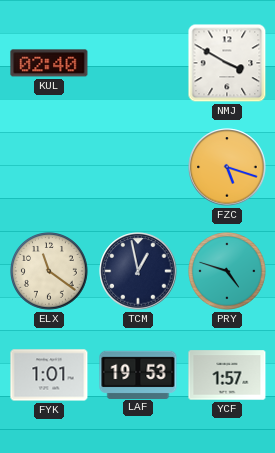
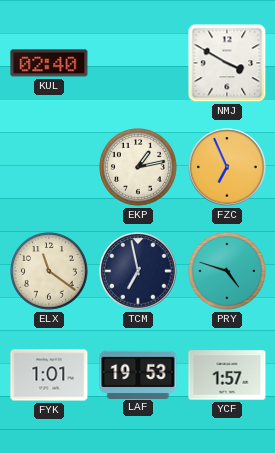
EKP: none -> 1:13
FZC: 5:18 -> 6:56
TCM: 12:58 -> 6:58
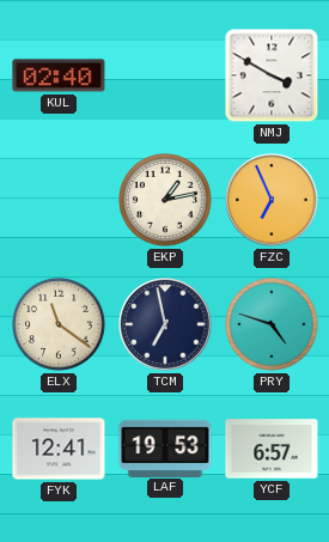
FYK: 1:01 -> 12:41
YCF: 1:57 -> 6:57
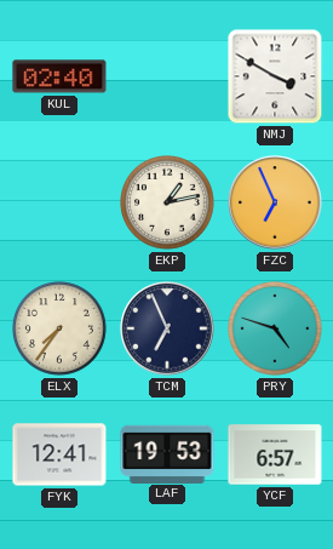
ELX: 11:21 -> 7:36
TCM: 6:58 -> 6:56
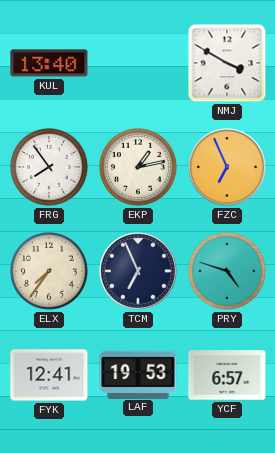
KUL: 02:40 -> 13:40
FRG: none -> 7:54
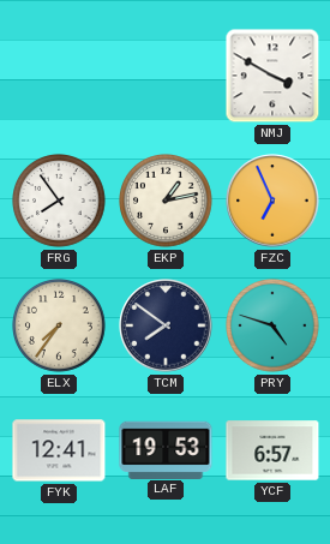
KUL: 13:40 -> none
TCM: 6:56 -> 7:51
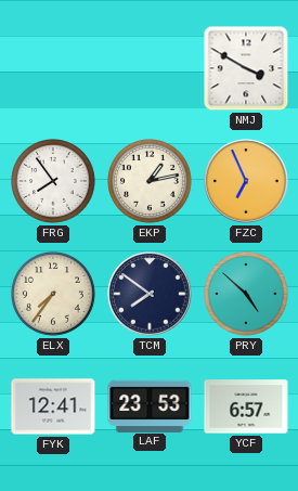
PRY: 4:48 -> 4:52
LAF: 19:53 -> 23:53
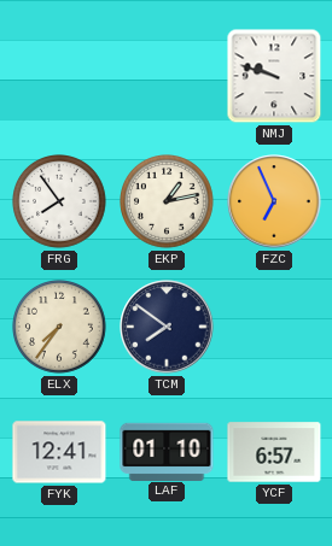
NMJ: 3:50 -> 9:48
PRY: 4:52 -> none
LAF: 23:53 -> 01:10
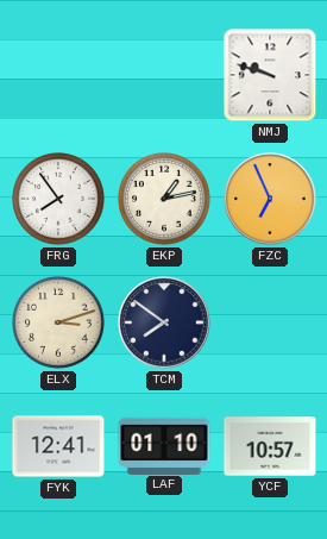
ELX: 7:36 -> 3:12
YCF: 6:57 -> 10:57
